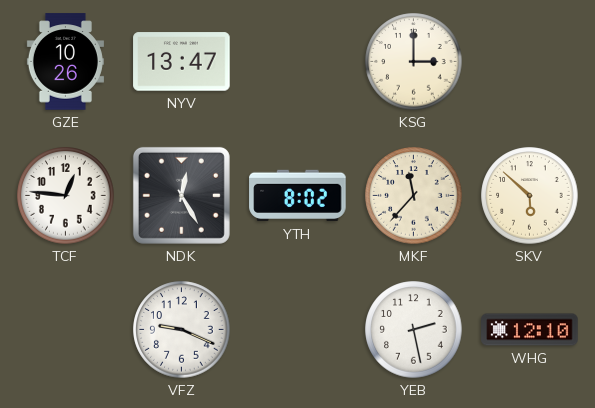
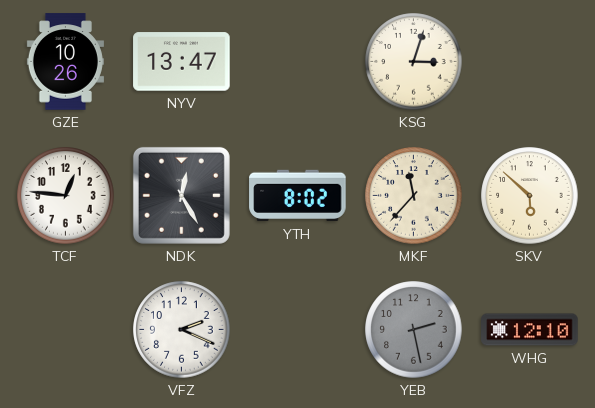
KSG: 3:00 -> 3:03
VFZ: 9:19 -> 2:19
YEB dial: white -> grey
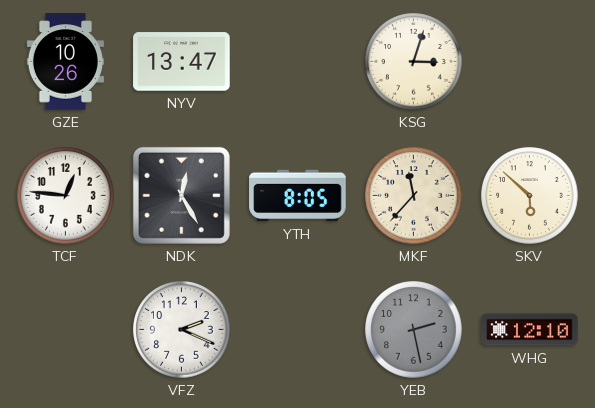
YTH: 8:02 -> 8:05
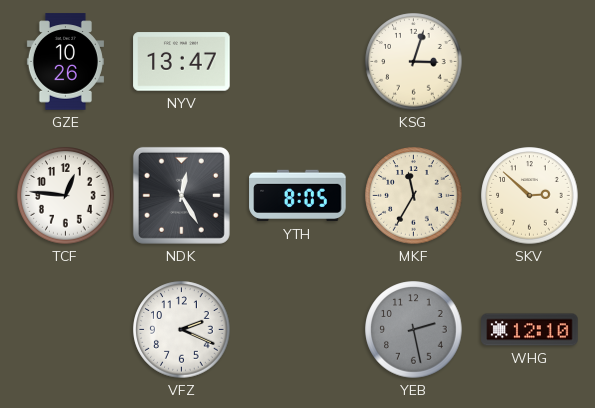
MKF: 11:37 -> 11:35
SKV: 5:52 -> 2:52
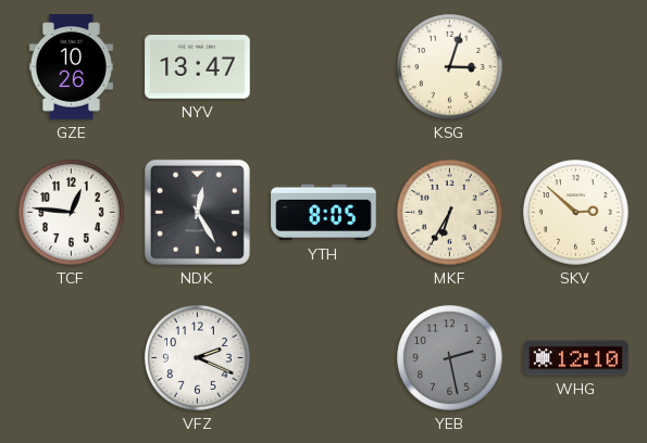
MKF: 11:35 -> 6:35
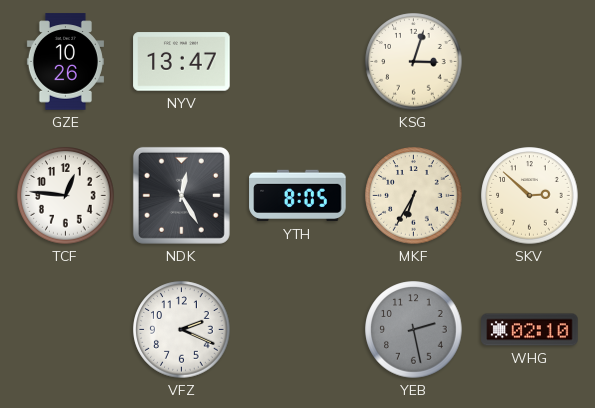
WHG: 12:10 -> 02:10
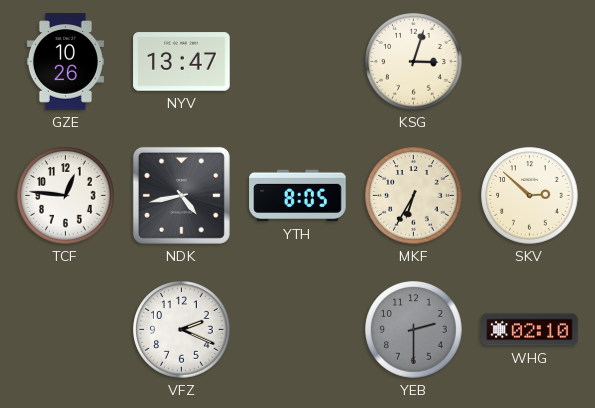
NDK: 12:25 -> 4:43
YEB: 2:28 -> 2:30
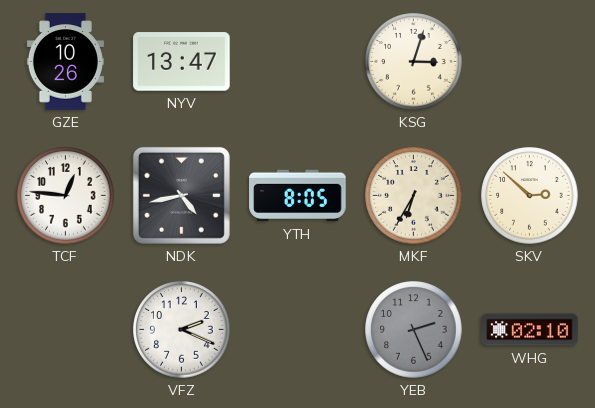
YEB: 2:30 -> 2:26
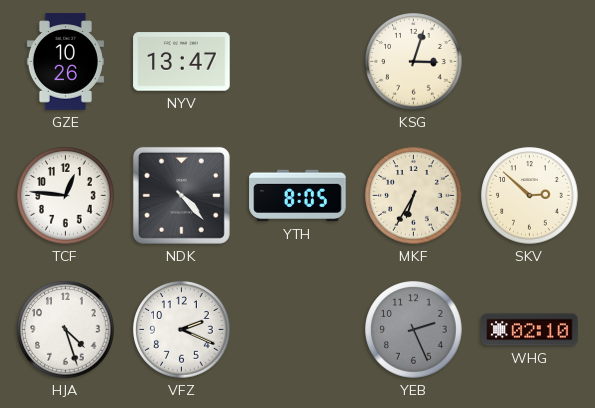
NDK: 4:43 -> 4:23
HJA: none -> 4:27
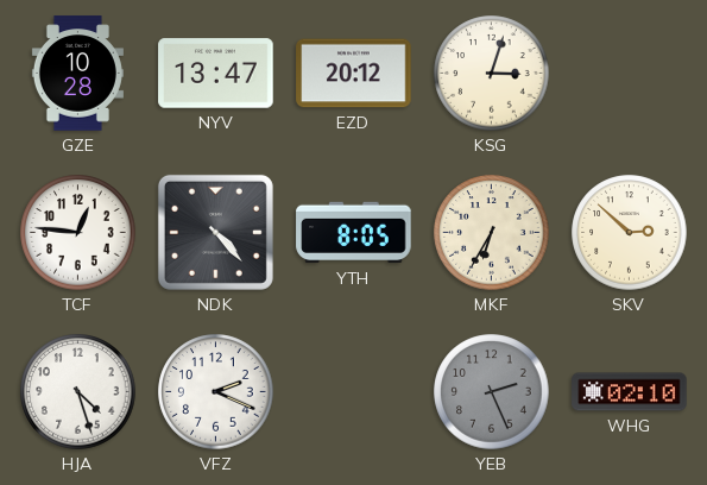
GZE: 10:26 -> 10:28
EZD: none -> 20:12
